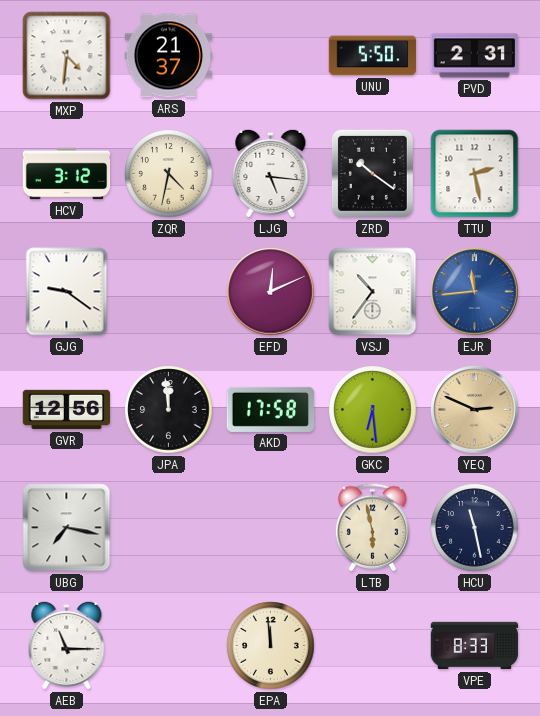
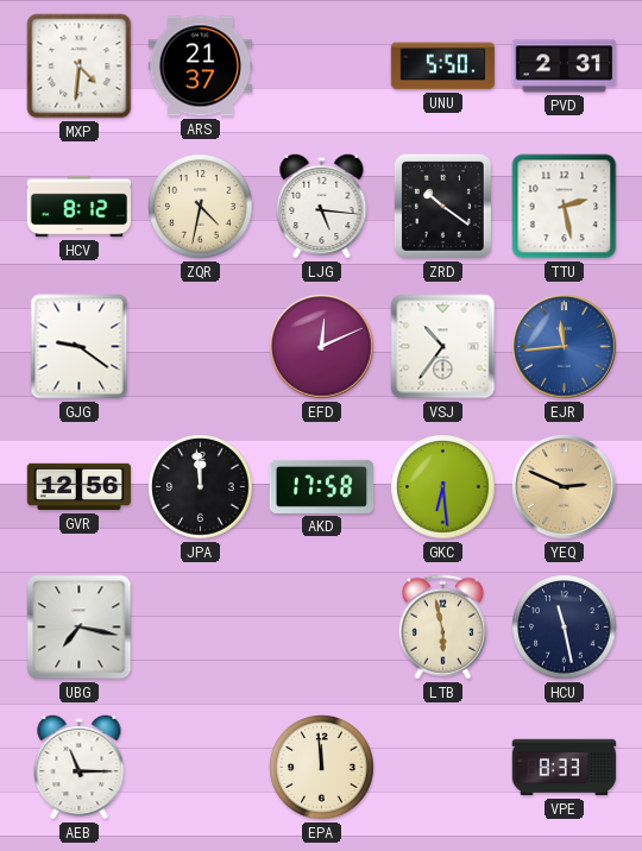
HCV: 3:12 -> 8:12
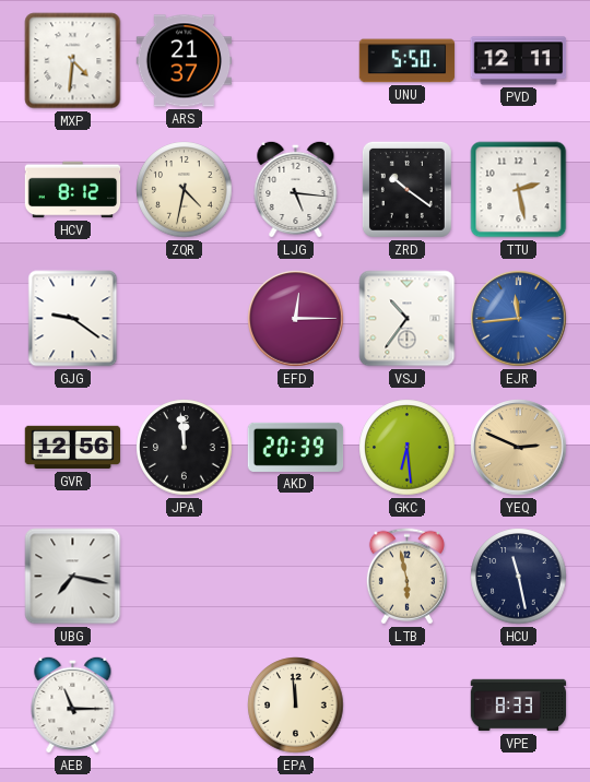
PVD: 2:31 -> 12:11
EFD: 12:11 -> 12:15
AKD: 17:58 -> 20:39
